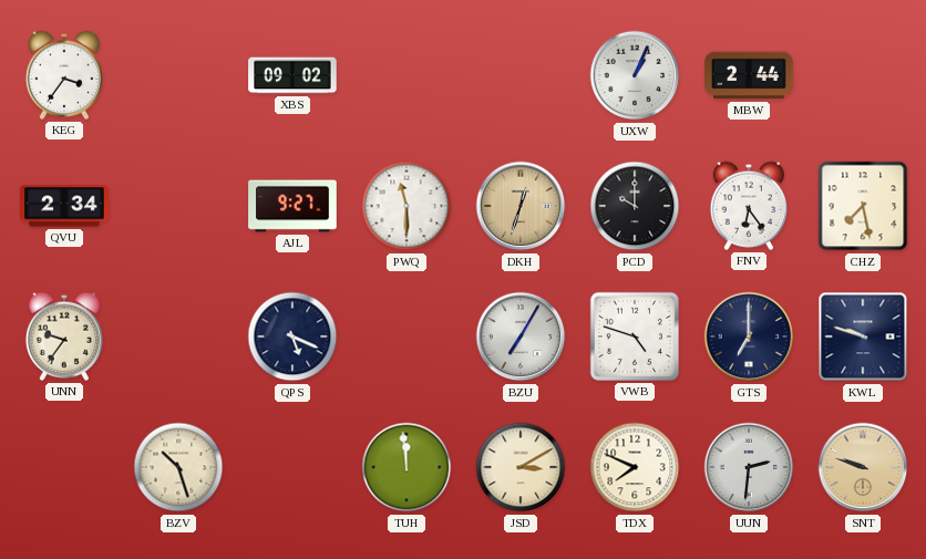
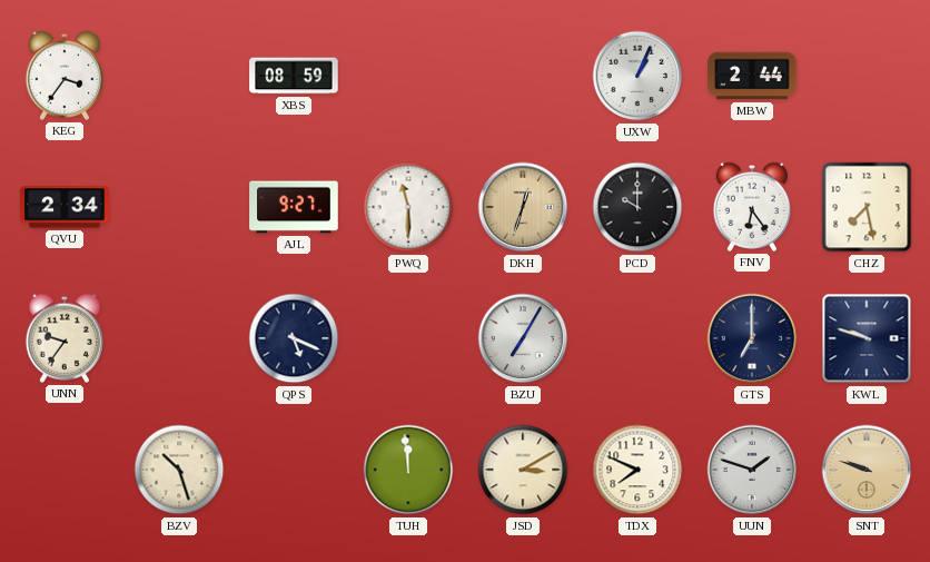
XBS: 09:02 -> 08:59
VWB: 4:48 -> none
UUN: 2:31 -> 1:48
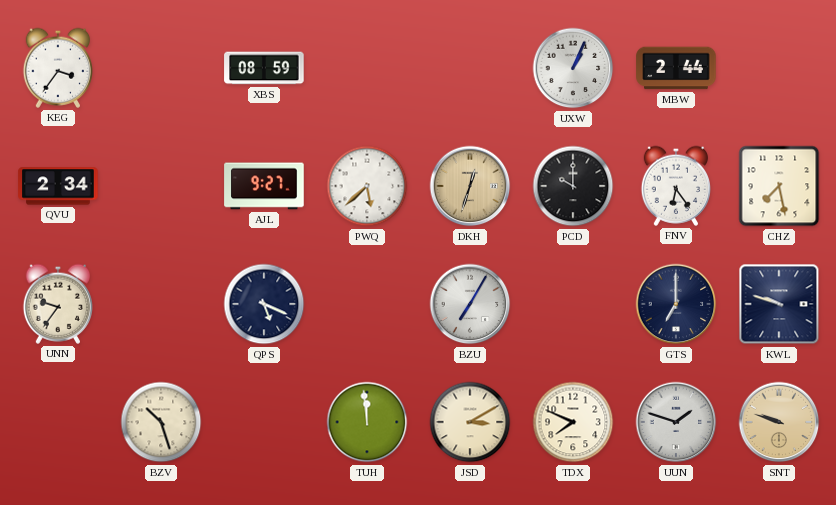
PWQ: 11:30 -> 5:38
